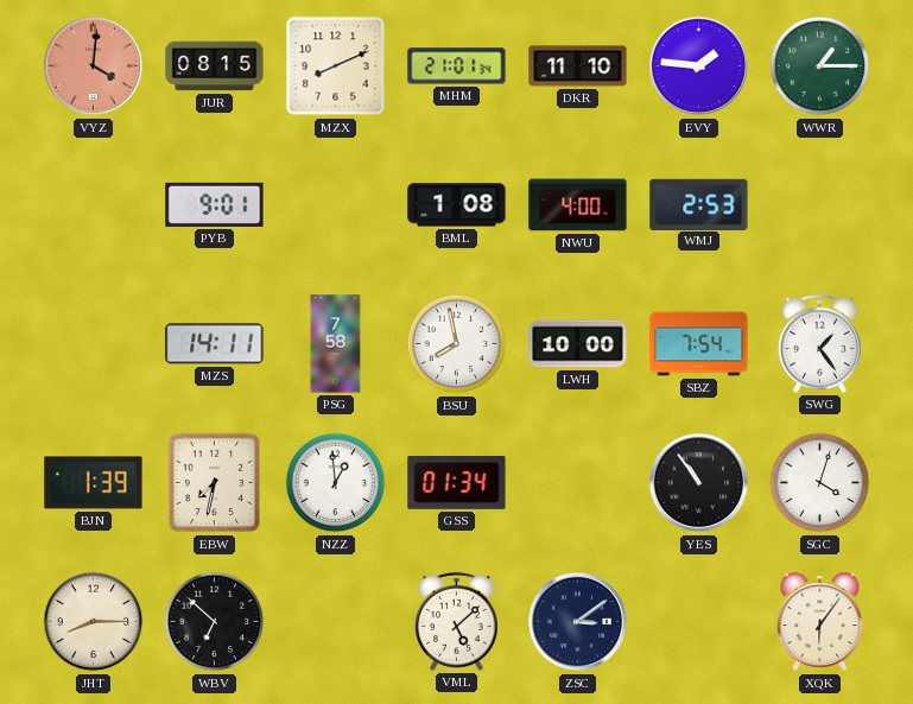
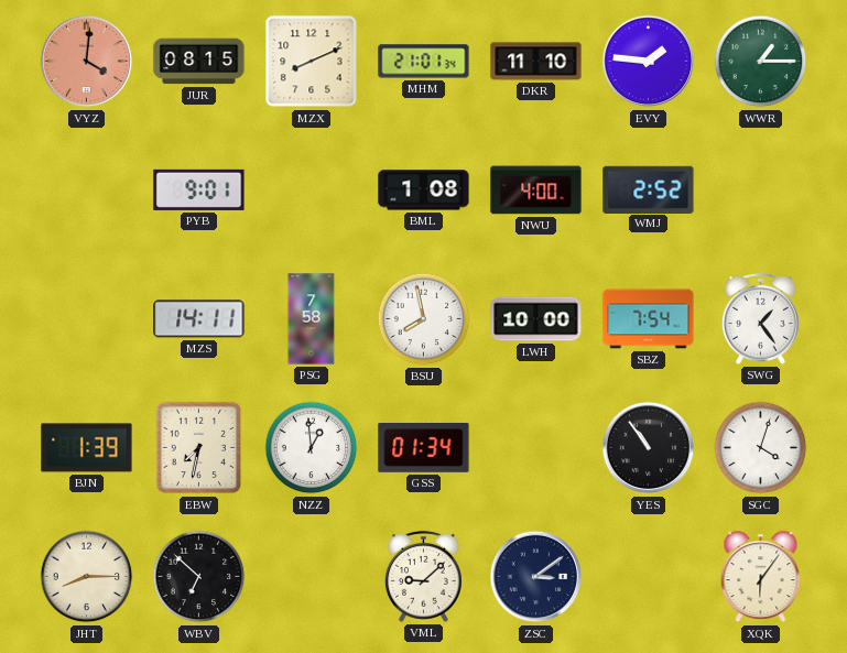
WMJ: 2:53 -> 2:52
VML: 5:08 -> 9:08
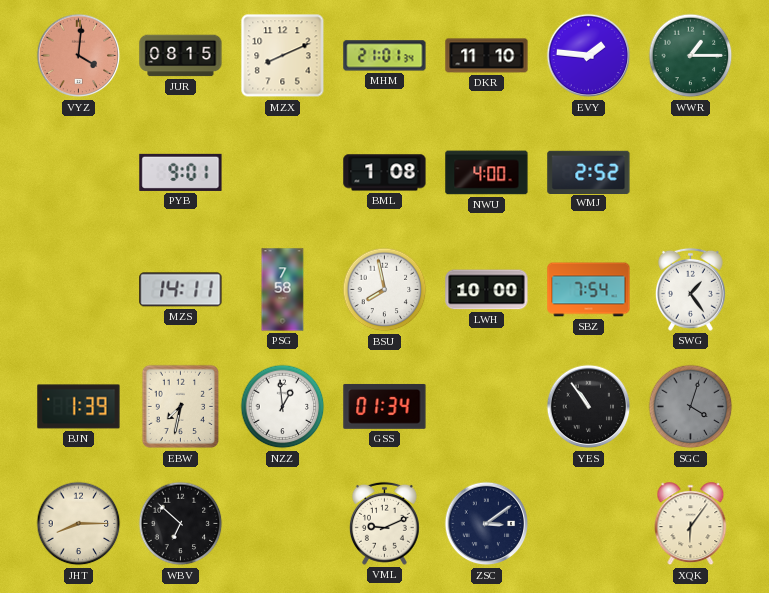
SGC dial: white -> grey
VML: 9:08 -> 9:11
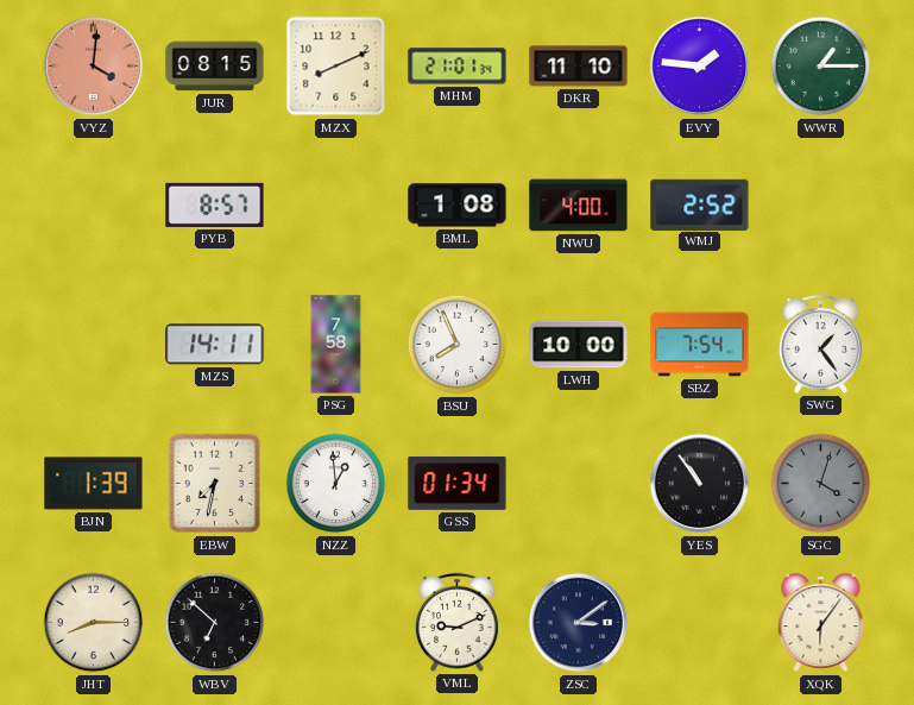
PYB: 9:01 -> 8:57
BSU: 7:58 -> 7:56
